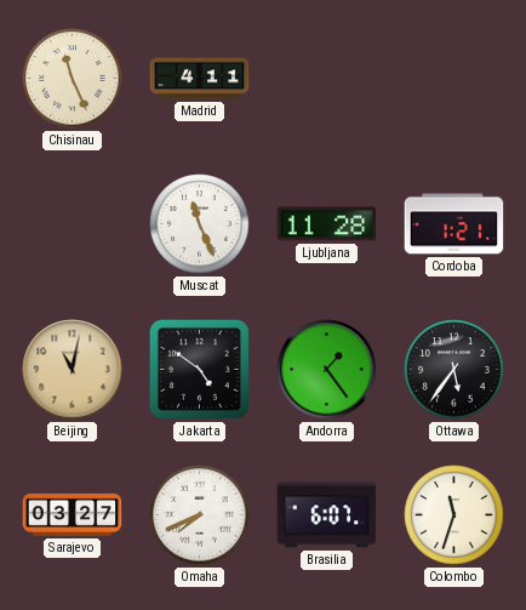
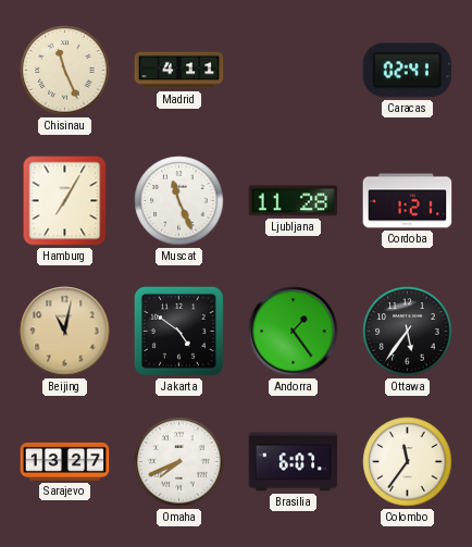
Caracas: none -> 02:41
Hamburg: none -> 7:05
Sarajevo: 03:27 -> 13:27
Colombo: 11:33 -> 11:36
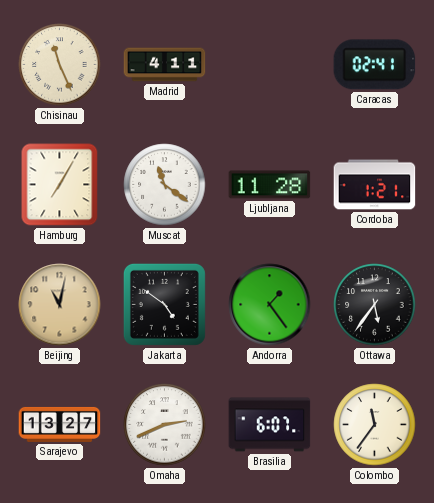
Muscat: 11:26 -> 11:21
Omaha: 7:41 -> 2:41
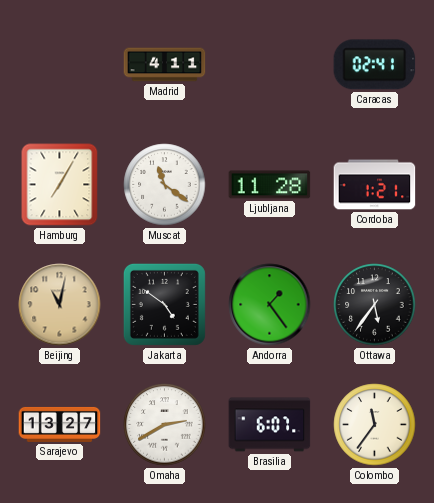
Chisinau: 11:26 -> none
Omaha: 2:41 -> 2:40
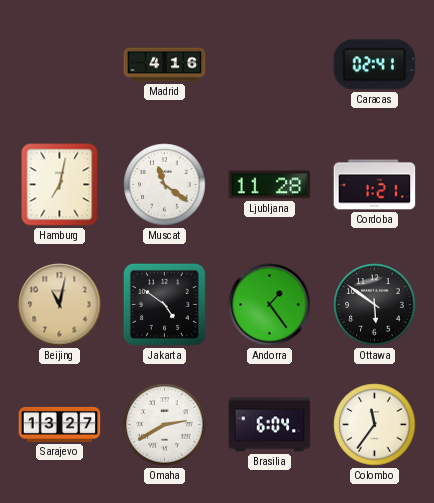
Madrid: 4:11 -> 4:16
Hamburg: 7:05 -> 7:02
Ottawa: 5:36 -> 5:51
Brasilia: 6:07 -> 6:04
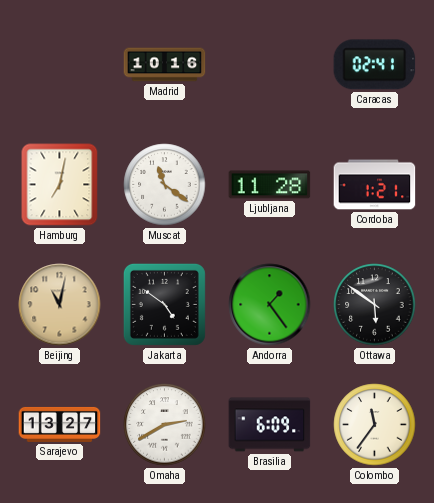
Madrid: 4:16 -> 10:16
Brasilia: 6:04 -> 6:09
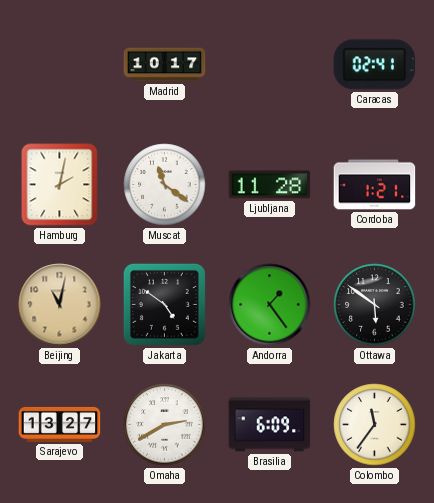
Madrid: 10:16 -> 10:17
Hamburg: 7:02 -> 2:02
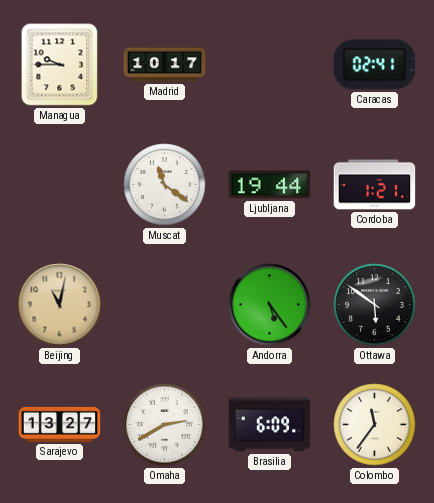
Managua: none -> 9:45
Hamburg: 2:02 -> none
Ljubljana: 11:28 -> 19:44
Jakarta: 4:51 -> none
Andorra: 1:24 -> 5:24
